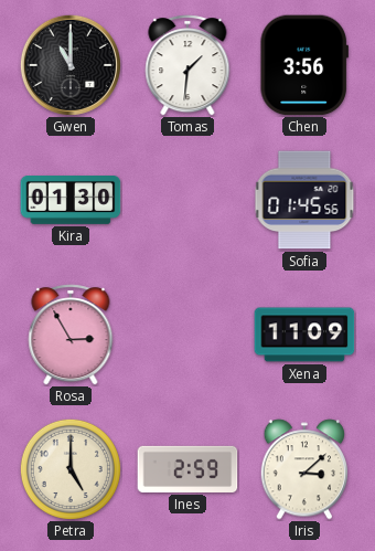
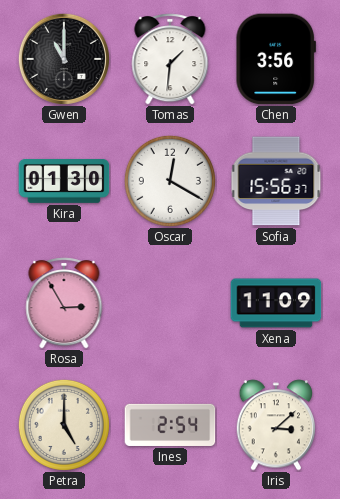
Oscar: none -> 12:20
Sofia: 01:45 -> 15:56
Ines: 2:59 -> 2:54
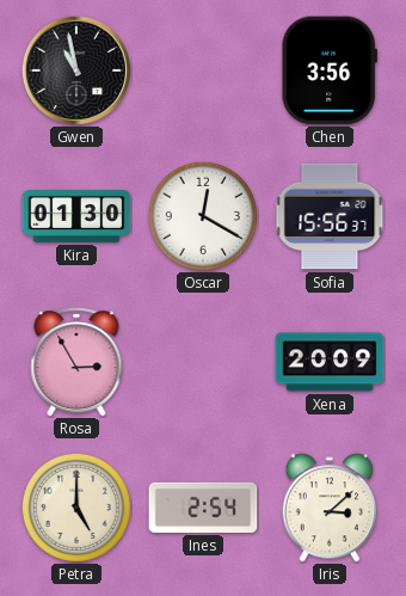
Gwen: 11:00 -> 10:58
Tomas: 1:31 -> none
Xena: 11:09 -> 20:09
